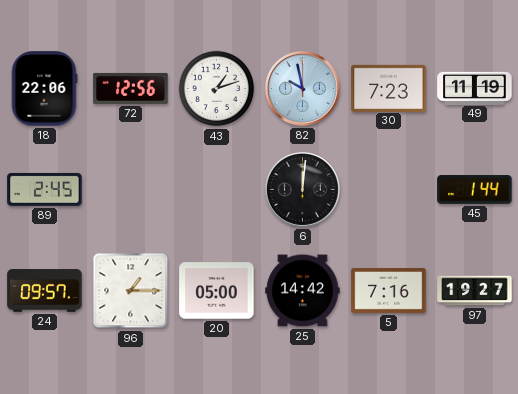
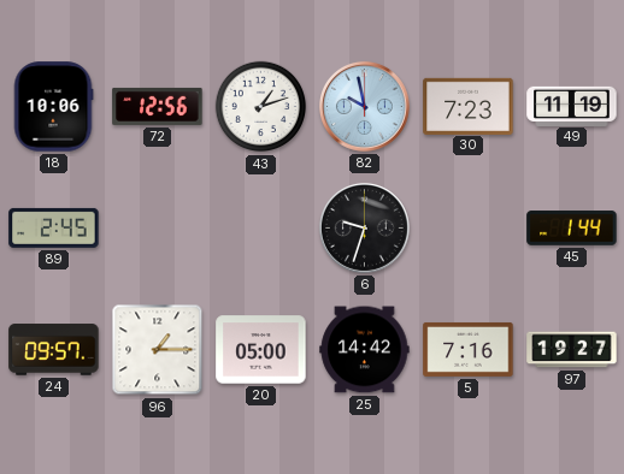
18: 22:06 -> 10:06
6: 12:01 -> 9:33
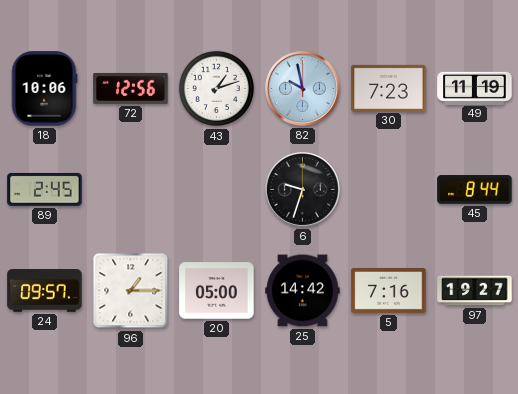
45: 1:44 -> 8:44
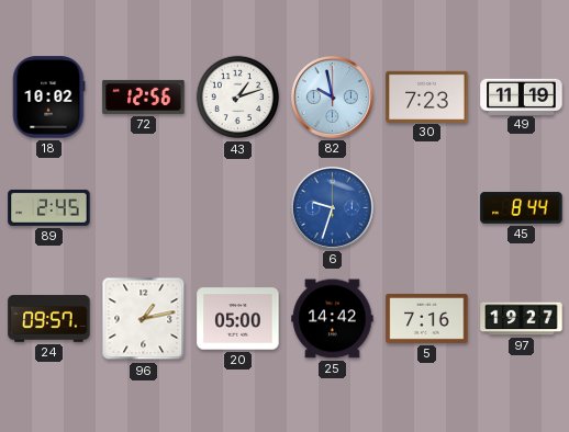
18: 10:06 -> 10:02
6 dial: black -> blue
96: 1:15 -> 1:13
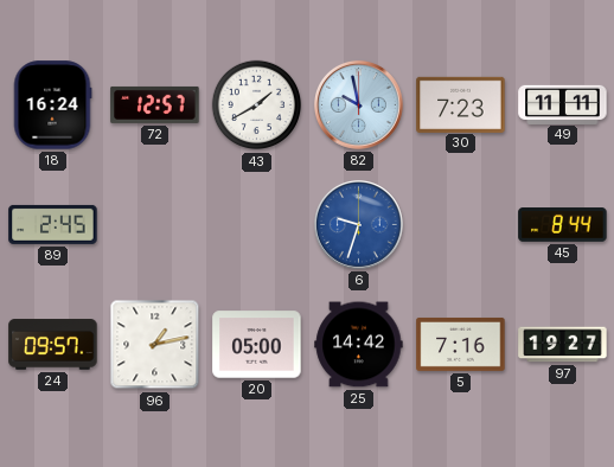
18: 10:02 -> 16:24
72: 12:56 -> 12:57
43: 1:12 -> 1:40
49: 11:19 -> 11:11
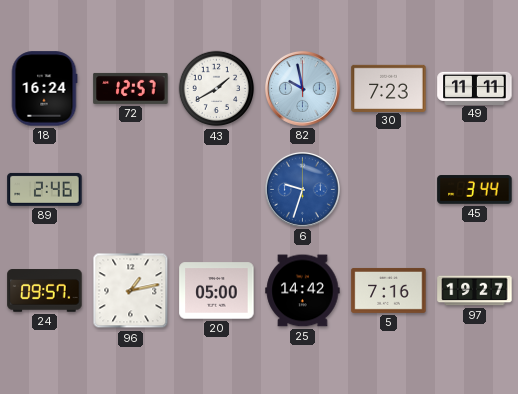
89: 2:45 -> 2:46
45: 8:44 -> 3:44
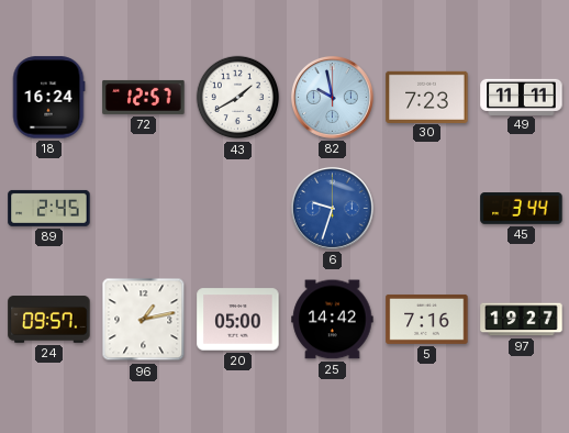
89: 2:46 -> 2:45
